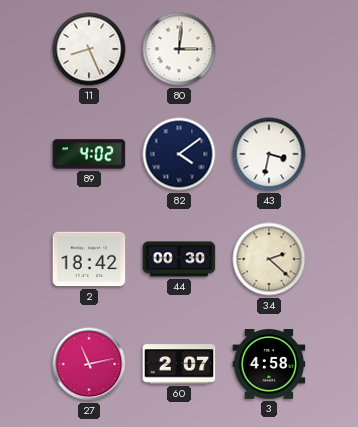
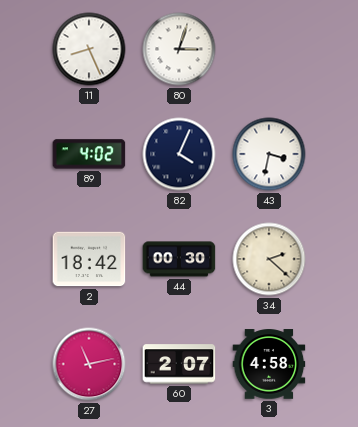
80: 3:01 -> 3:03
82: 4:09 -> 4:04
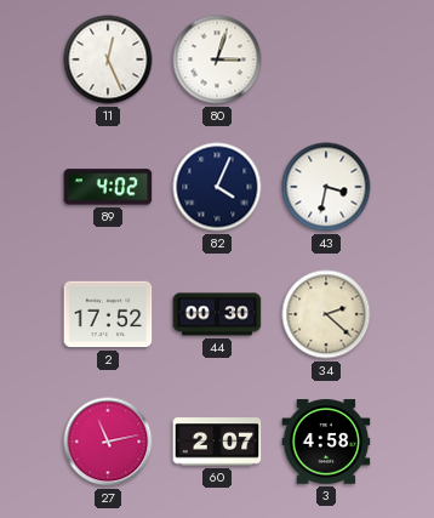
11: 8:26 -> 12:26
2: 18:42 -> 17:52
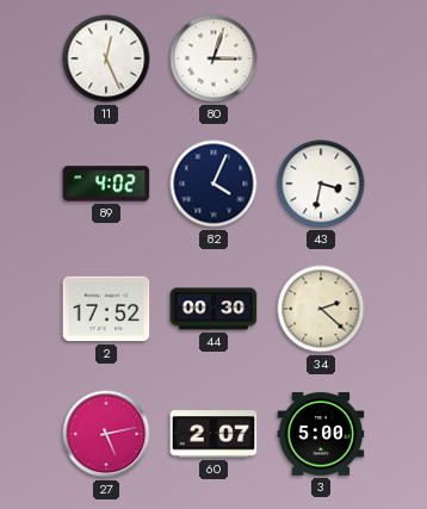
27: 11:13 -> 5:13
3: 4:58 -> 5:00
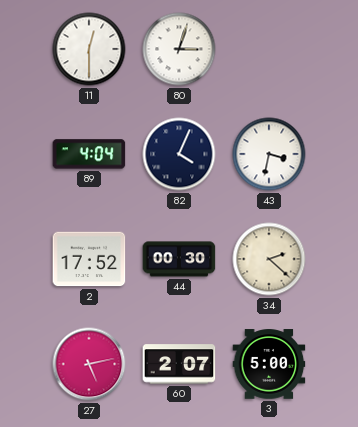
11: 12:26 -> 12:30
89: 4:02 -> 4:04
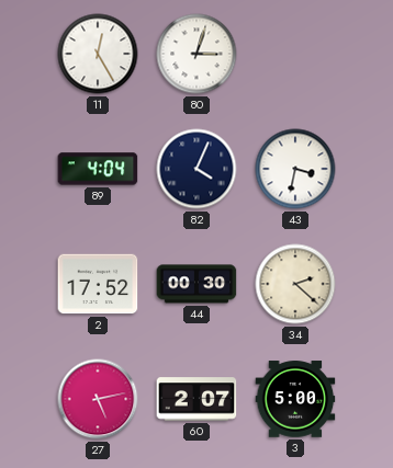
11: 12:30 -> 12:25
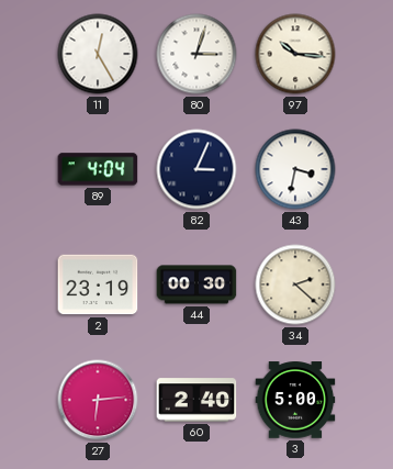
97: none -> 10:16
82: 4:04 -> 3:04
2: 17:52 -> 23:19
27: 5:13 -> 6:14
60: 2:07 -> 2:40
